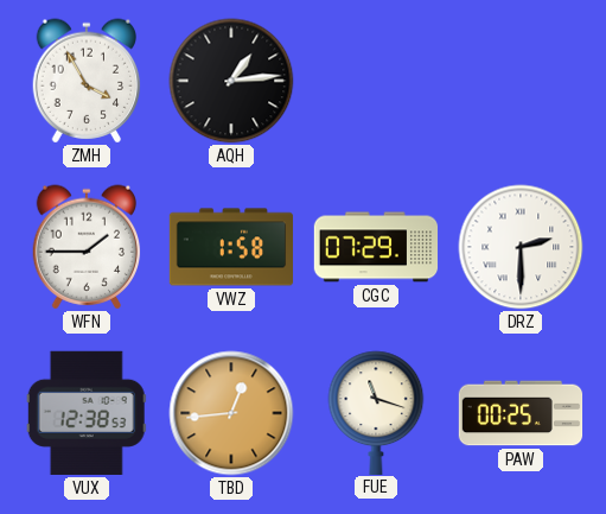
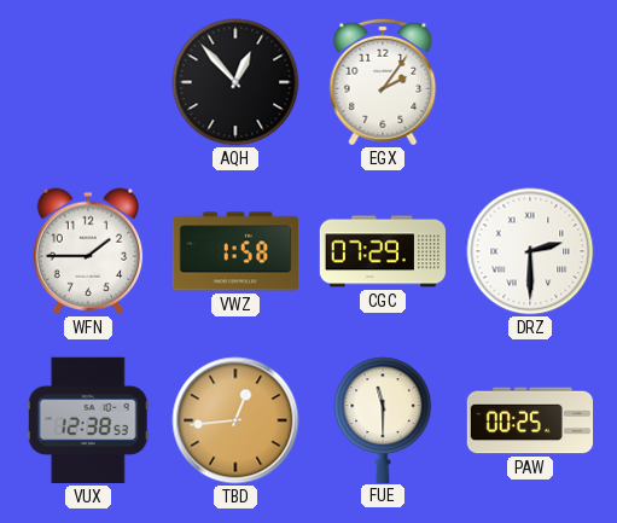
ZMH: 3:55 -> none
AQH: 1:14 -> 12:53
EGX: none -> 2:06
FUE: 11:18 -> 11:30
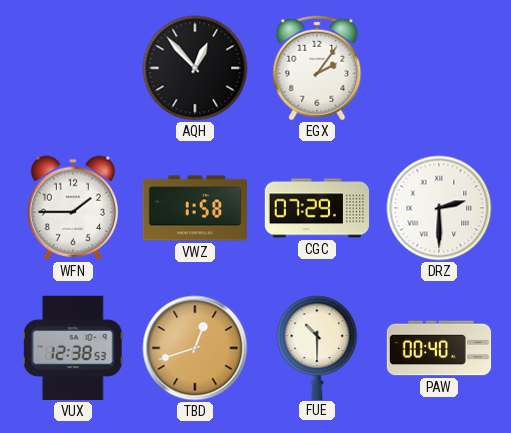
TBD: 12:44 -> 12:42
FUE: 11:30 -> 10:30
PAW: 00:25 -> 00:40
